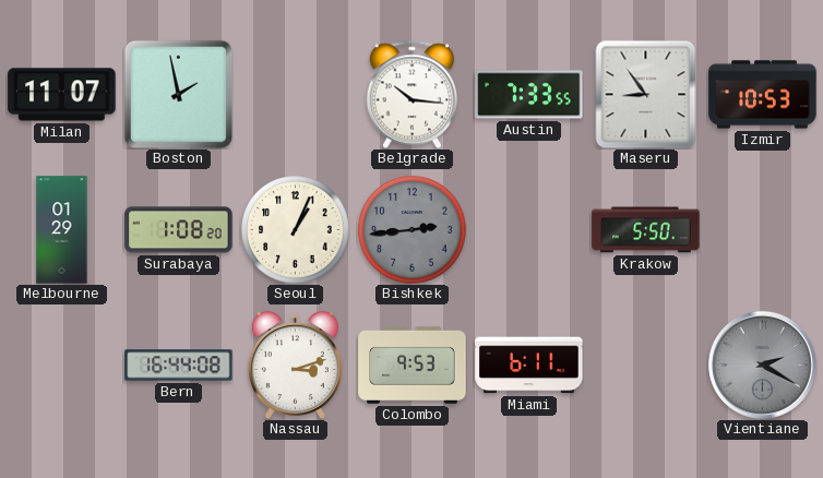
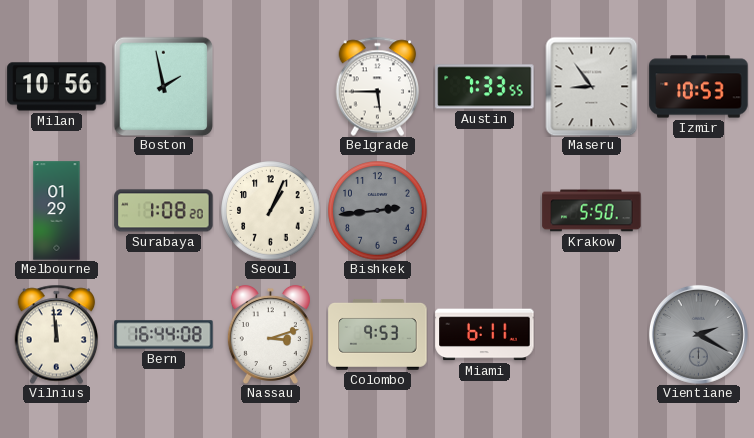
Milan: 11:07 -> 10:56
Belgrade: 10:16 -> 5:45
Vilnius: none -> 11:59
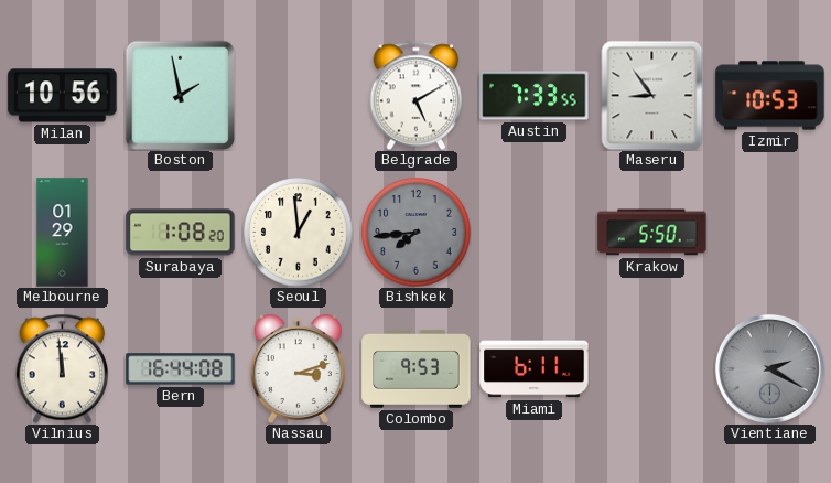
Belgrade: 5:45 -> 5:10
Seoul: 1:04 -> 12:59
Bishkek: 2:44 -> 7:44
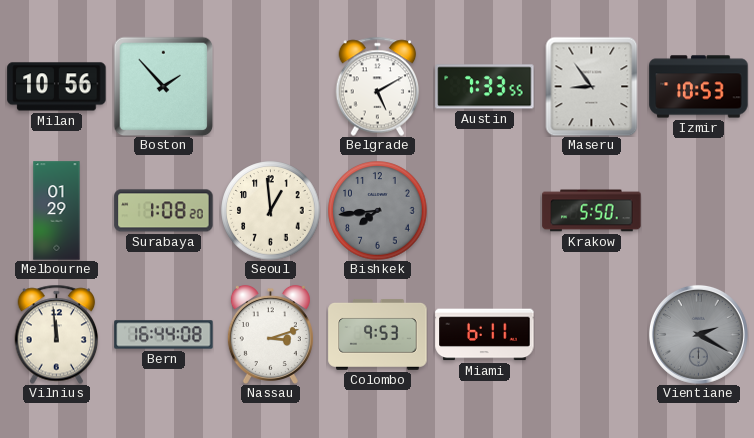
Boston: 1:58 -> 1:53
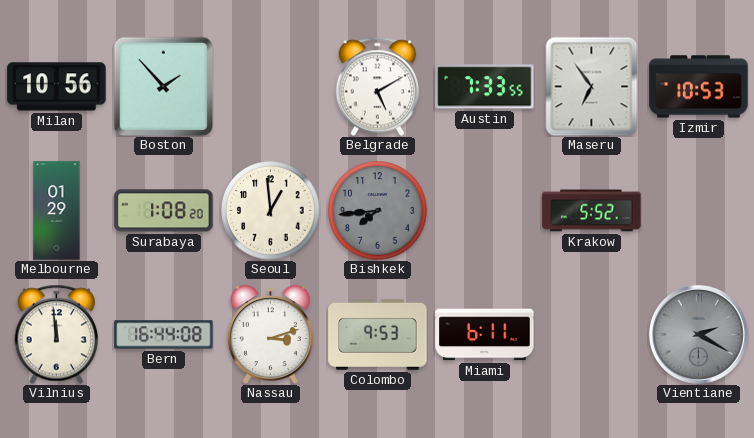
Maseru: 8:54 -> 6:54
Krakow: 5:50 -> 5:52
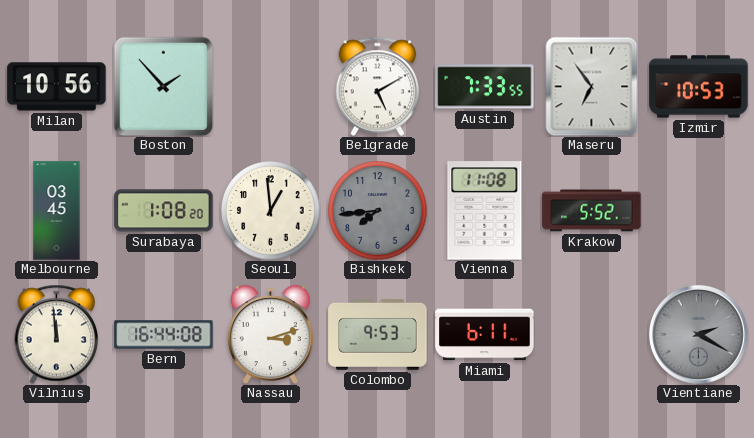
Melbourne: 01:29 -> 03:45
Vienna: none -> 11:08
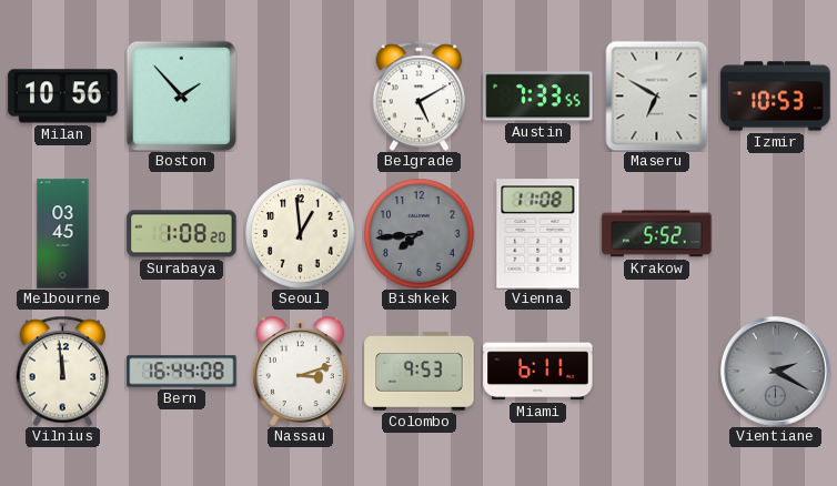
Maseru: 6:54 -> 6:50
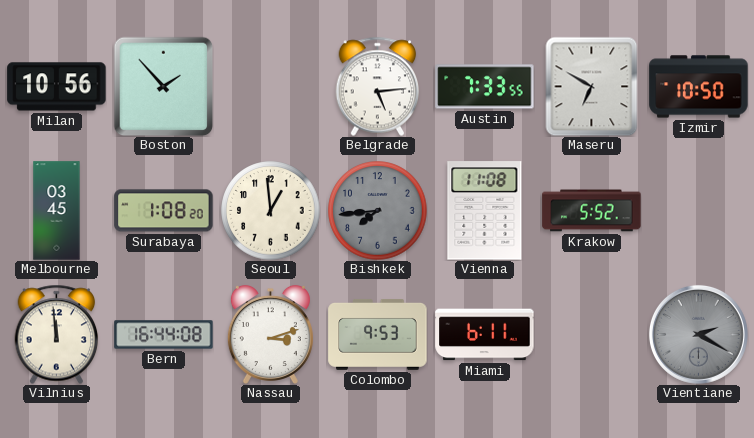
Belgrade: 5:10 -> 5:14
Izmir: 10:53 -> 10:50
